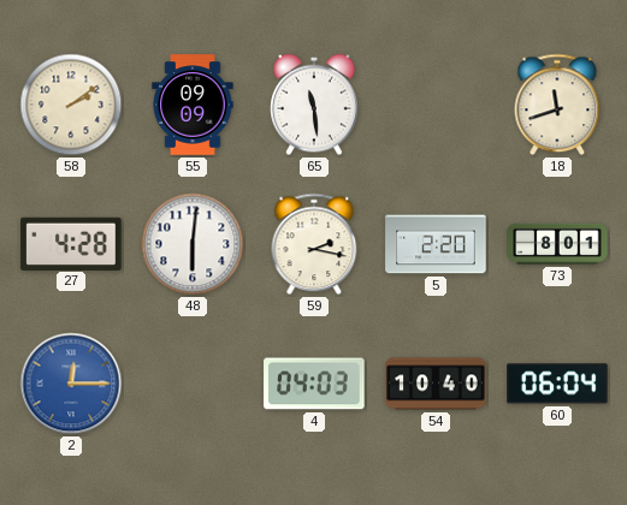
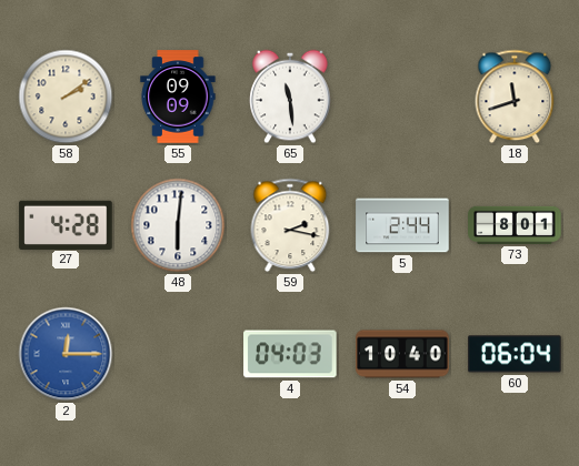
5: 2:20 -> 2:44
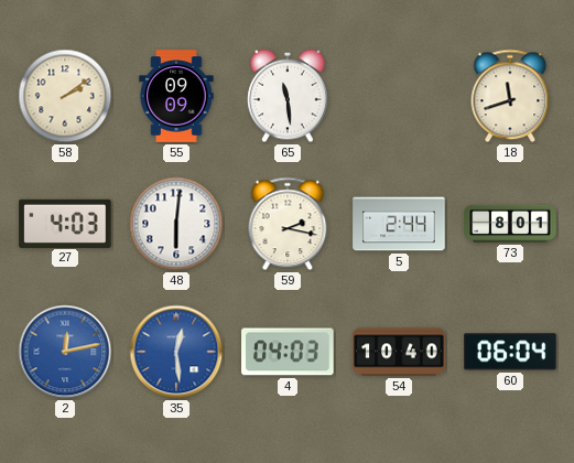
27: 4:28 -> 4:03
2: 12:15 -> 12:13
35: none -> 12:29
